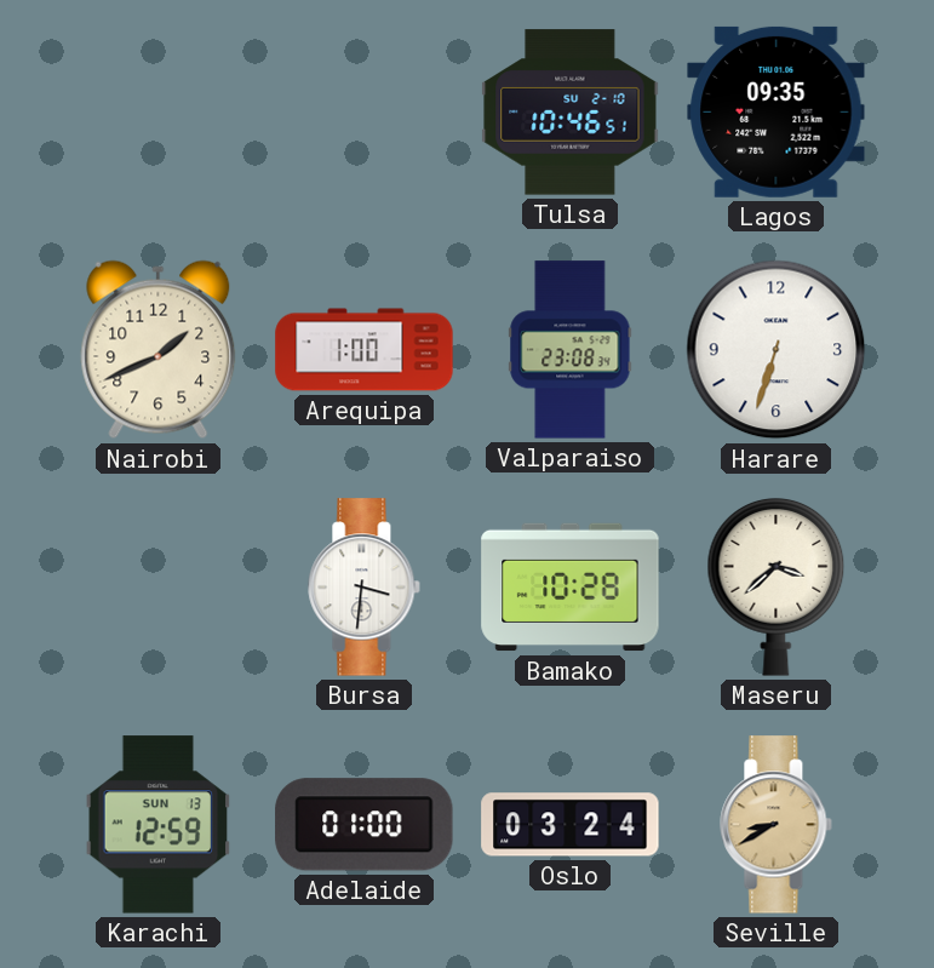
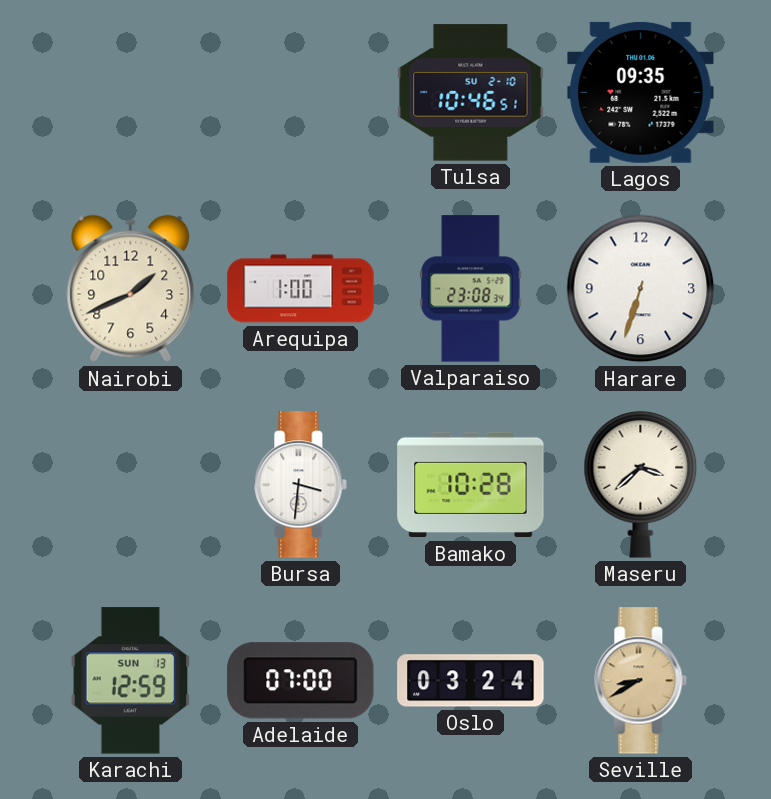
Adelaide: 01:00 -> 07:00
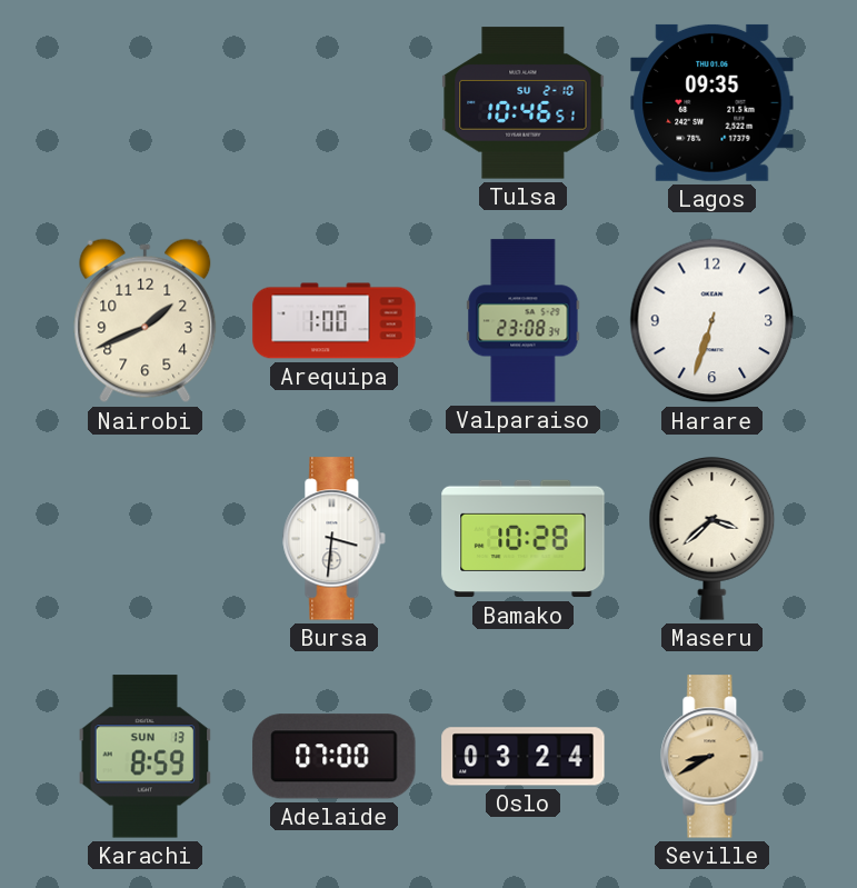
Karachi: 12:59 -> 8:59
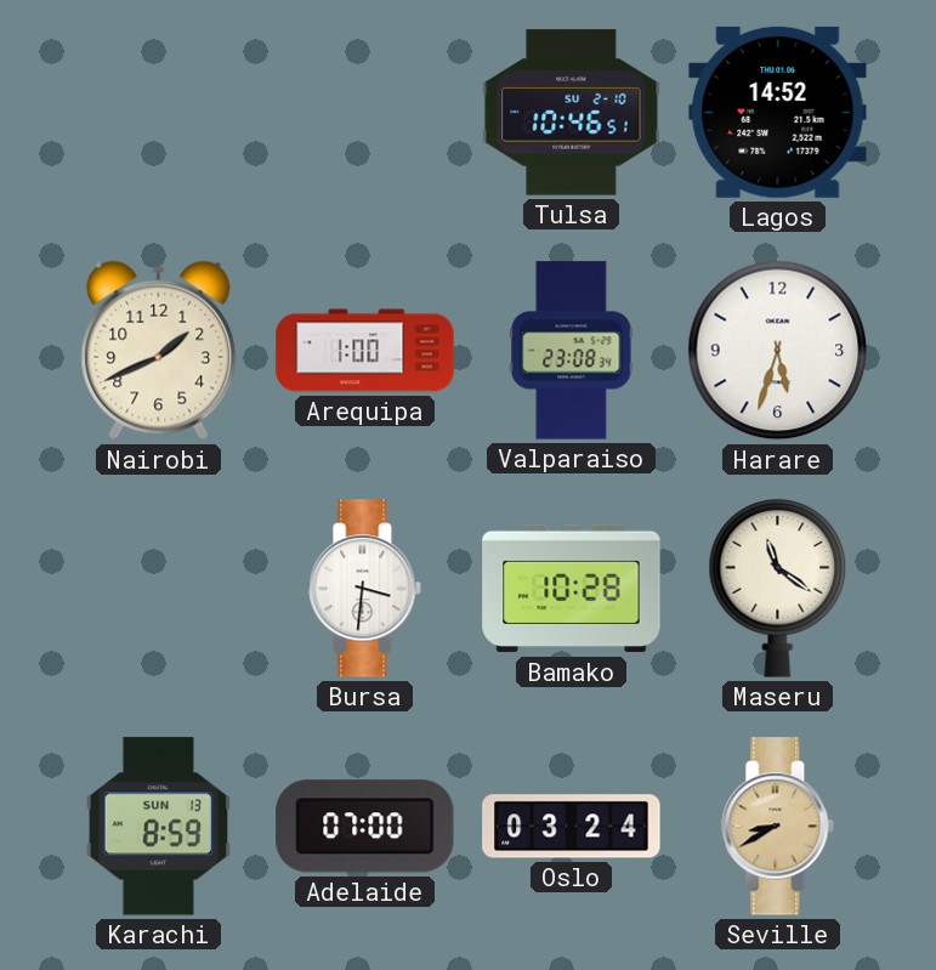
Lagos: 09:35 -> 14:52
Harare: 6:33 -> 5:33
Maseru: 3:38 -> 11:21
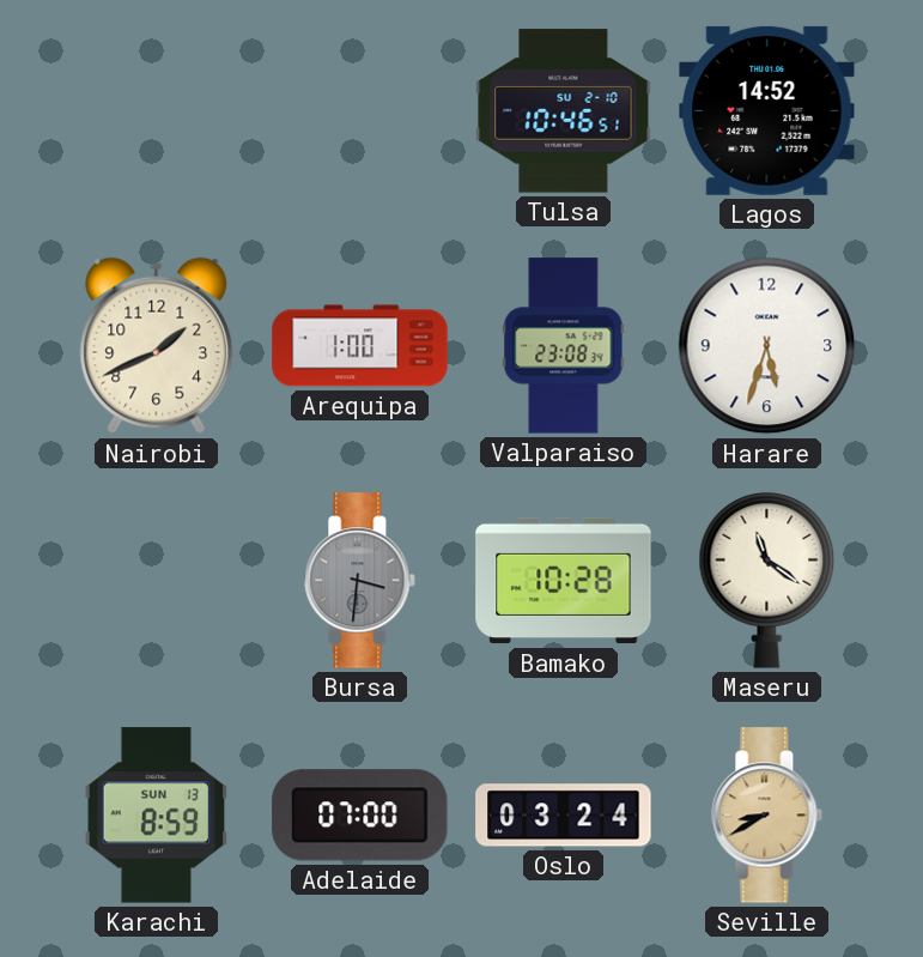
Bursa dial: white -> grey
